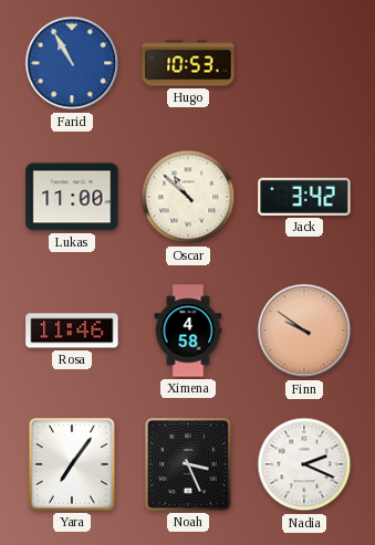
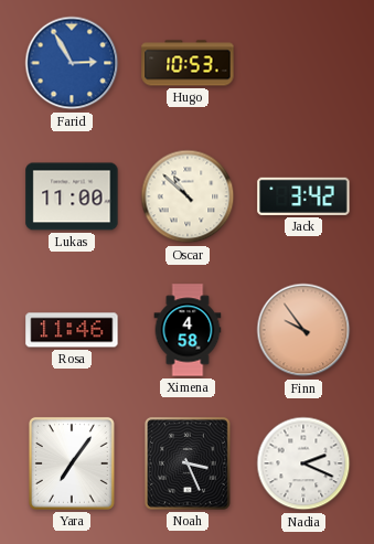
Farid: 10:55 -> 2:55
Finn: 9:51 -> 9:54
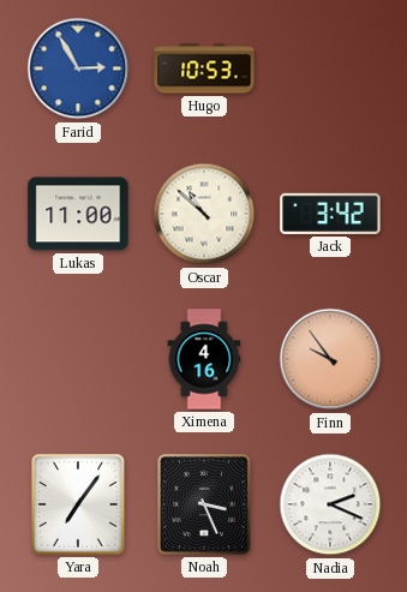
Rosa: 11:46 -> none
Ximena: 4:58 -> 4:16
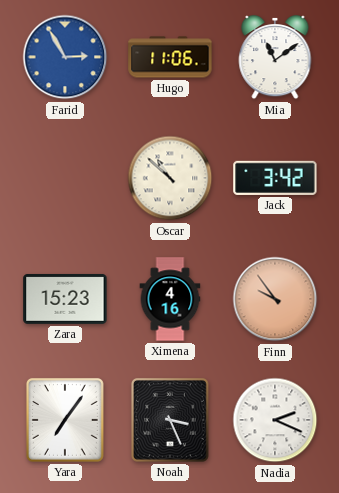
Hugo: 10:53 -> 11:06
Mia: none -> 11:09
Lukas: 11:00 -> none
Zara: none -> 15:23
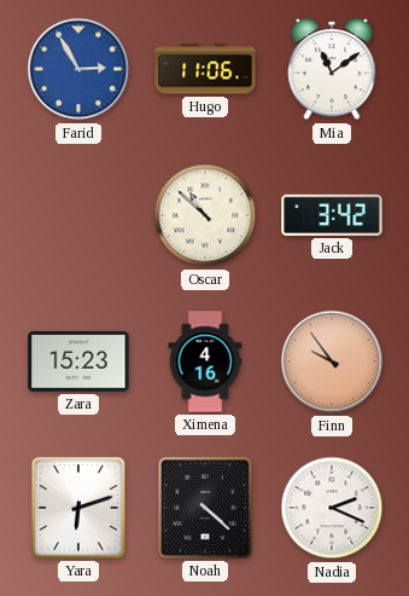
Yara: 7:06 -> 6:12
Noah: 3:26 -> 4:22
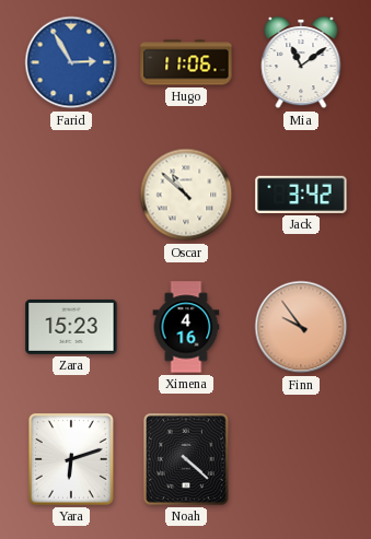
Nadia: 2:19 -> none
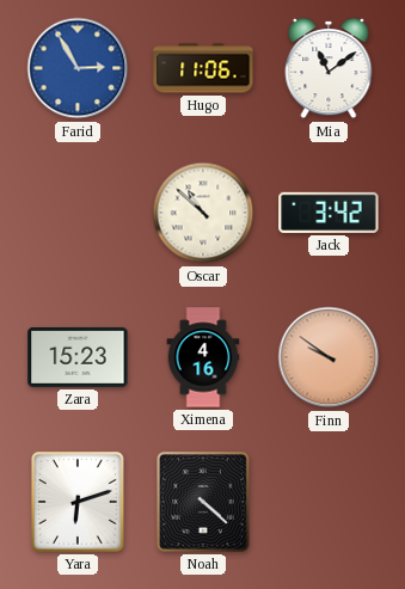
Finn: 9:54 -> 9:51
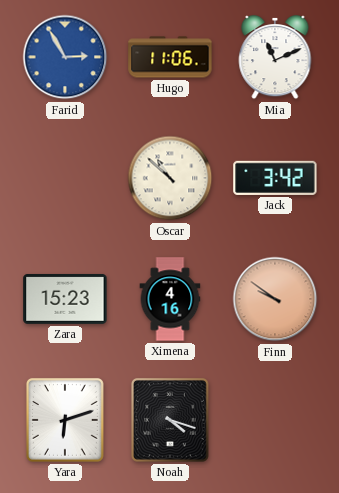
Mia: 11:09 -> 11:11
Noah: 4:22 -> 4:18
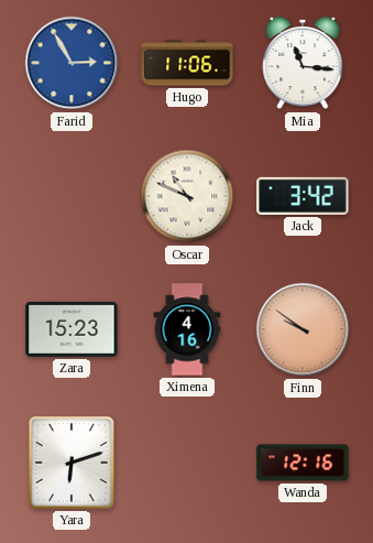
Mia: 11:11 -> 11:16
Oscar: 10:52 -> 10:49
Noah: 4:18 -> none
Wanda: none -> 12:16
